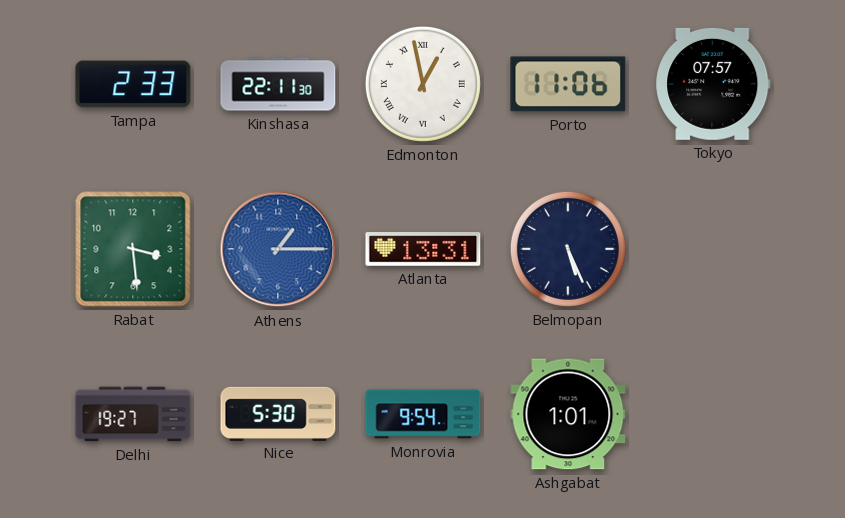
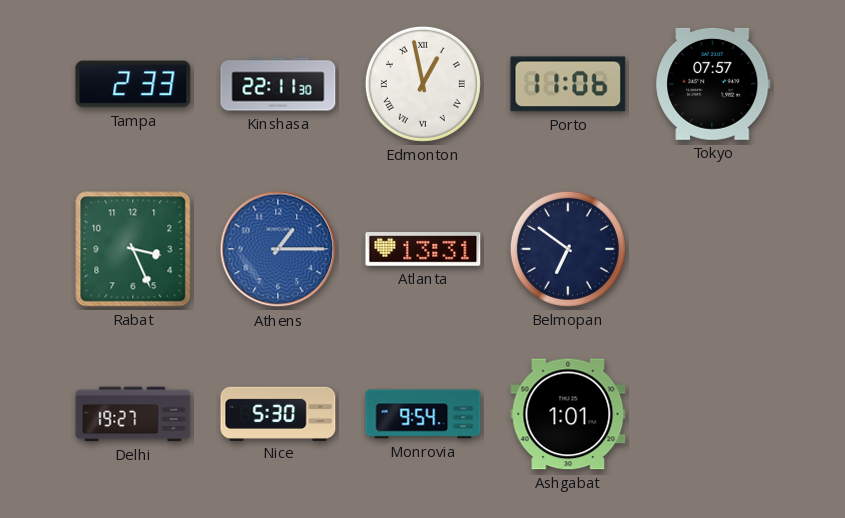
Rabat: 3:29 -> 3:26
Belmopan: 5:26 -> 6:51
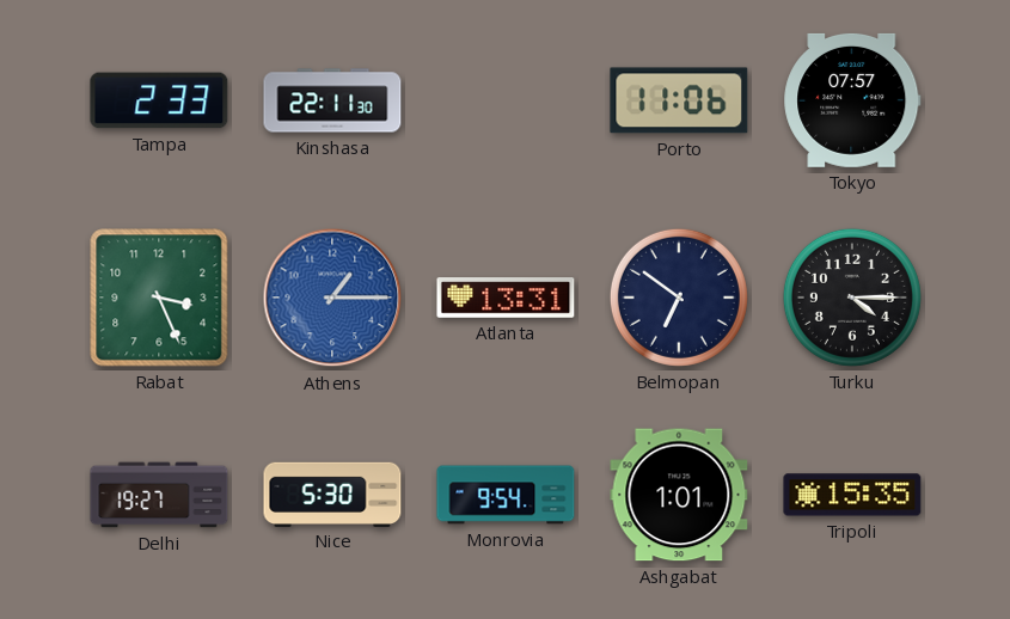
Edmonton: 12:58 -> none
Turku: none -> 4:15
Tripoli: none -> 15:35
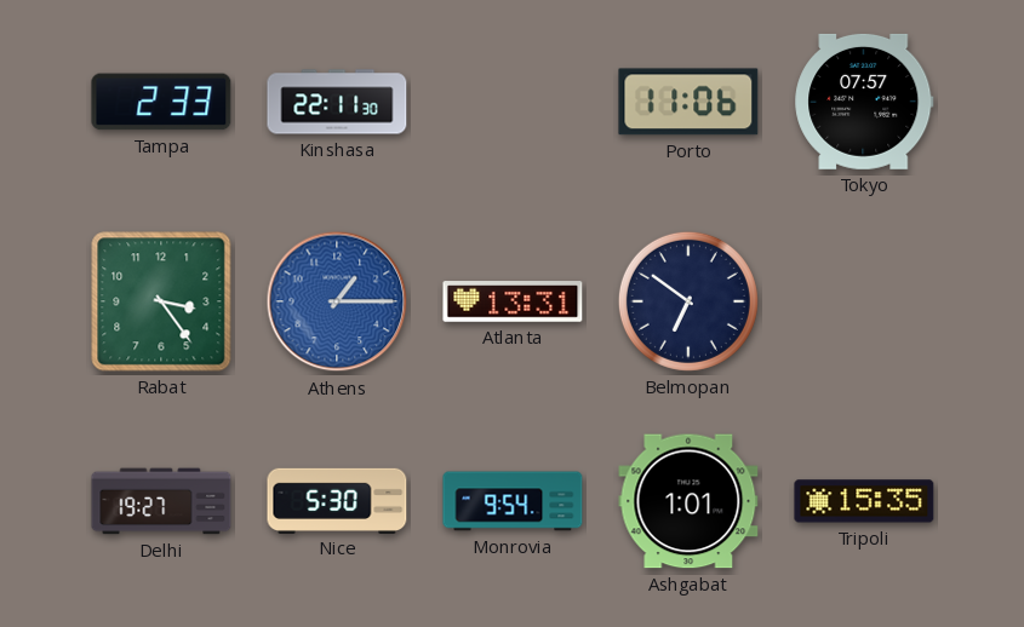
Rabat: 3:26 -> 3:24
Turku: 4:15 -> none
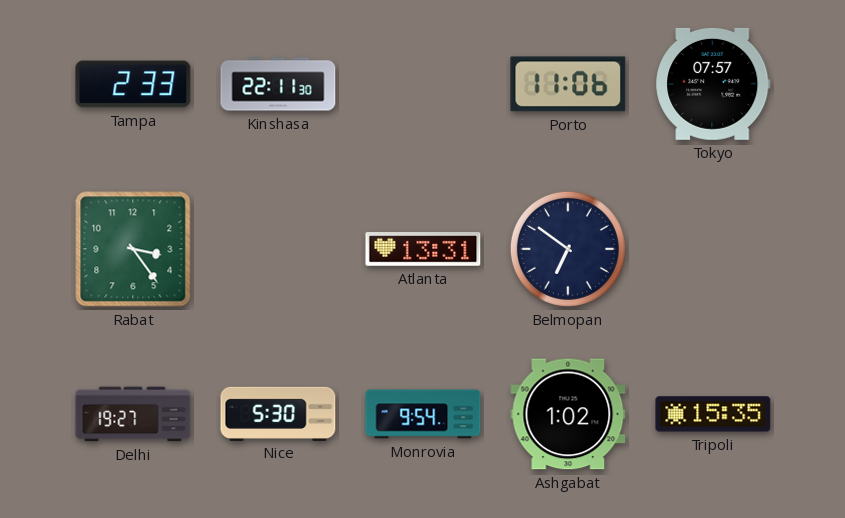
Athens: 1:15 -> none
Ashgabat: 1:01 -> 1:02
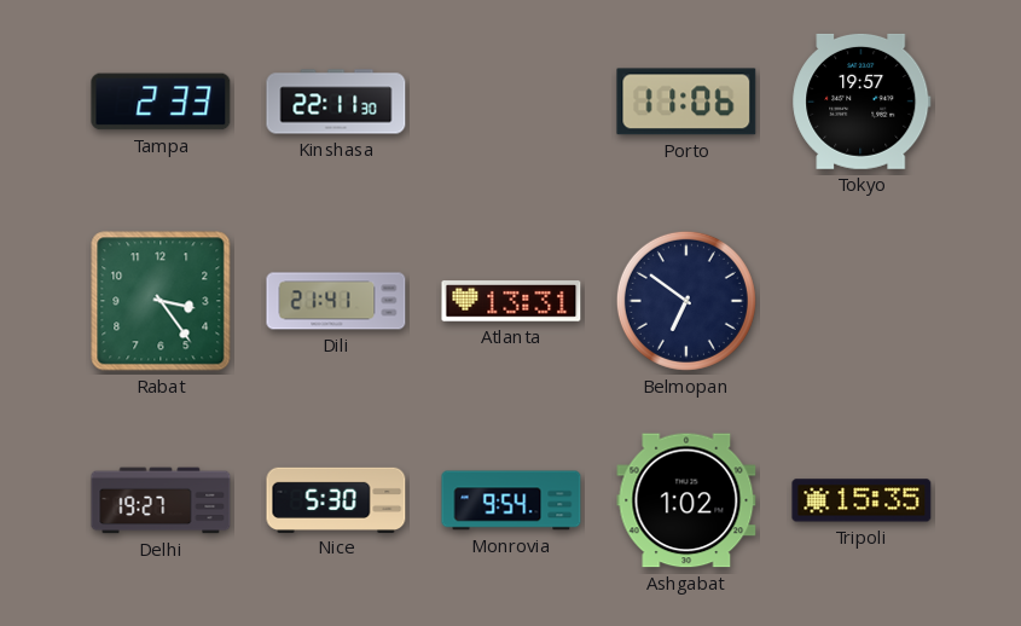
Tokyo: 07:57 -> 19:57
Dili: none -> 21:41
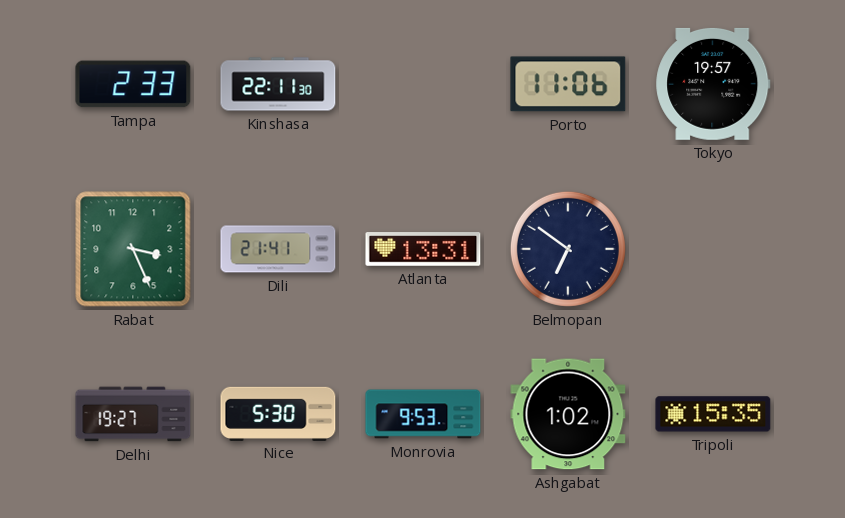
Rabat: 3:24 -> 3:26
Monrovia: 9:54 -> 9:53
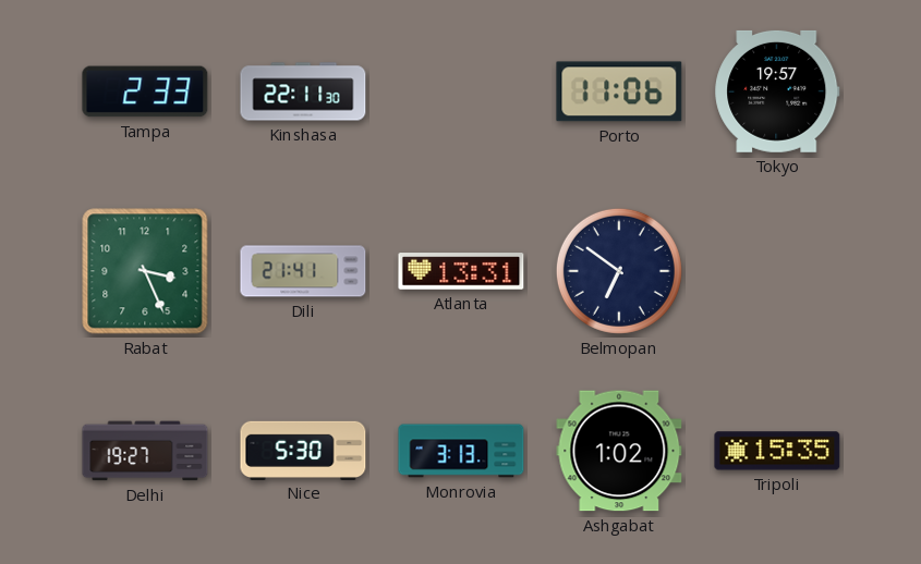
Monrovia: 9:53 -> 3:13
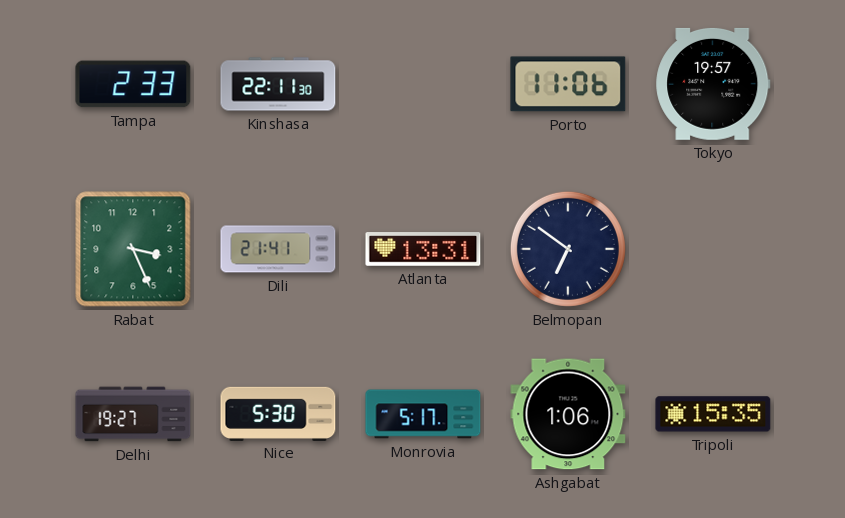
Monrovia: 3:13 -> 5:17
Ashgabat: 1:02 -> 1:06
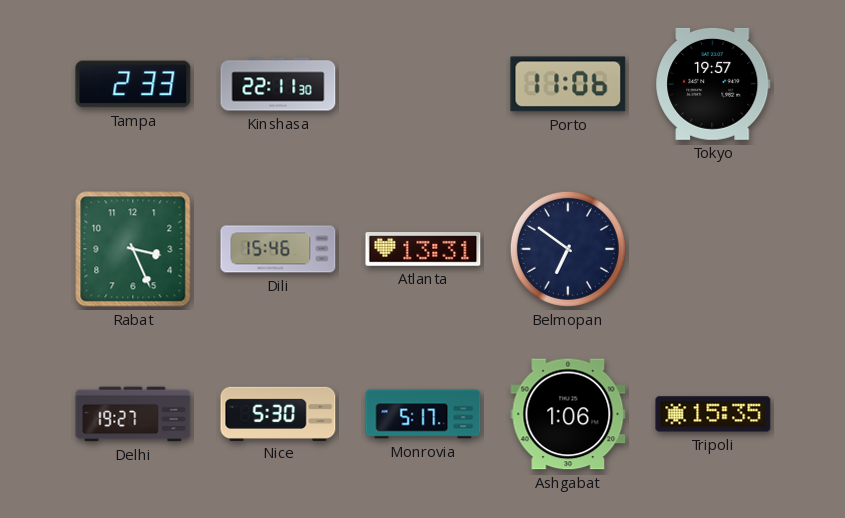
Dili: 21:41 -> 15:46
